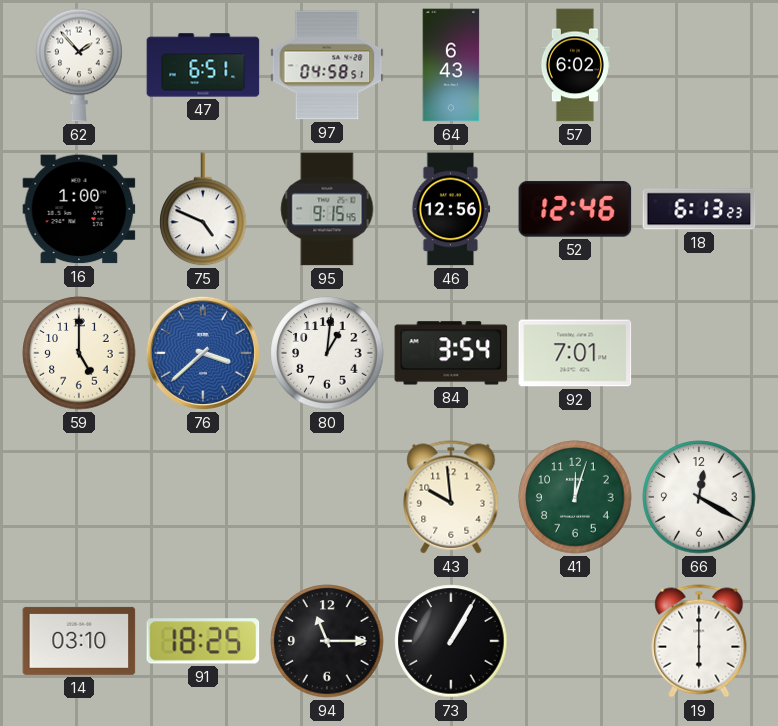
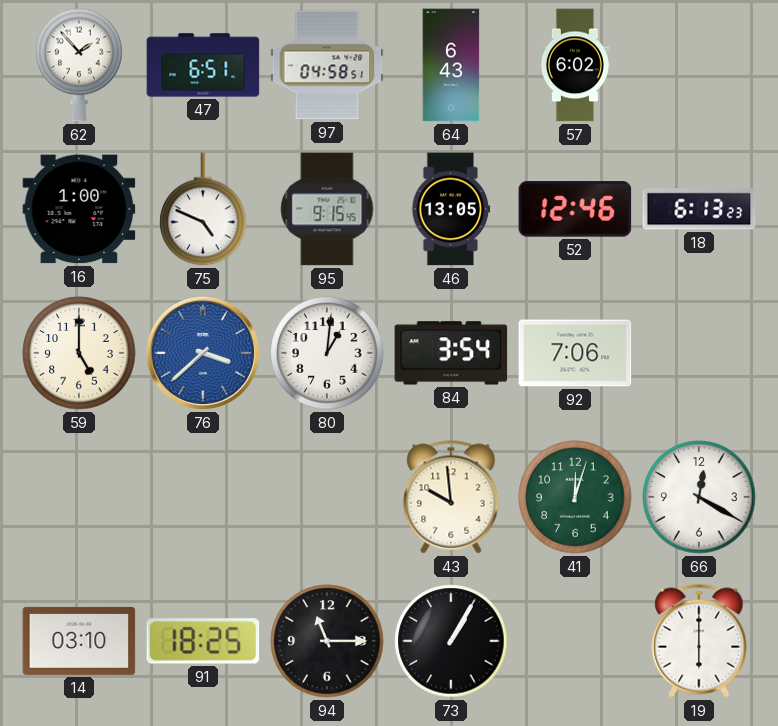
46: 12:56 -> 13:05
92: 7:01 -> 7:06
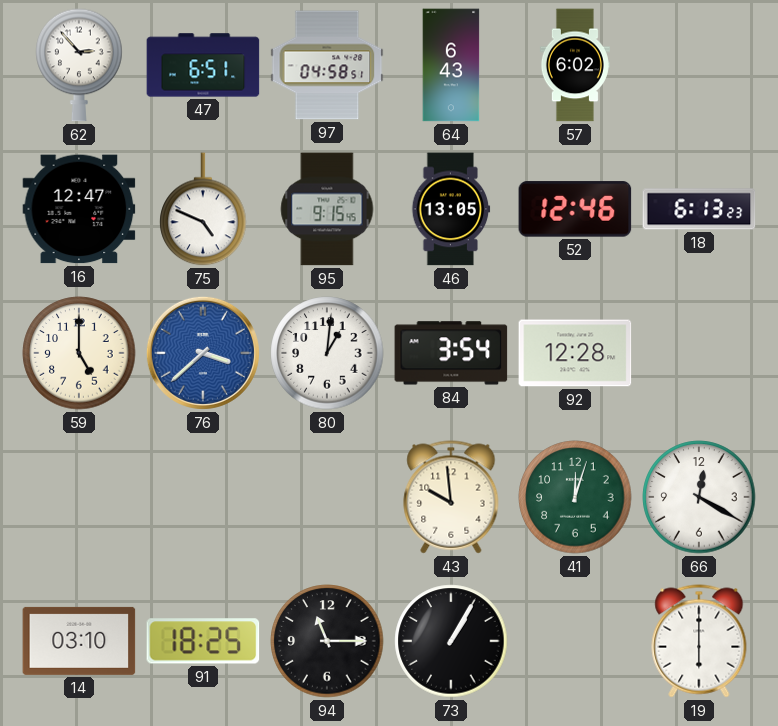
62: 1:53 -> 2:53
16: 1:00 -> 12:47
92: 7:06 -> 12:28
